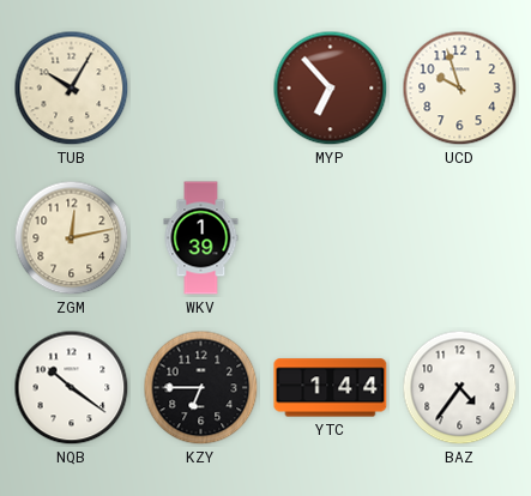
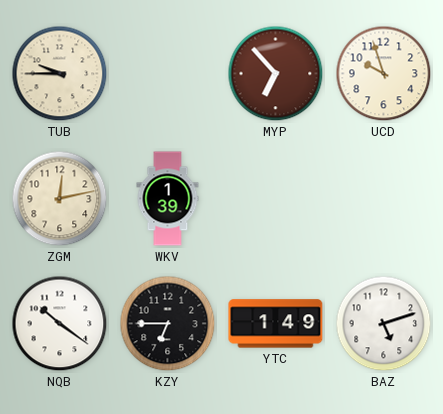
TUB: 10:05 -> 9:45
YTC: 1:44 -> 1:49
BAZ: 4:36 -> 5:12
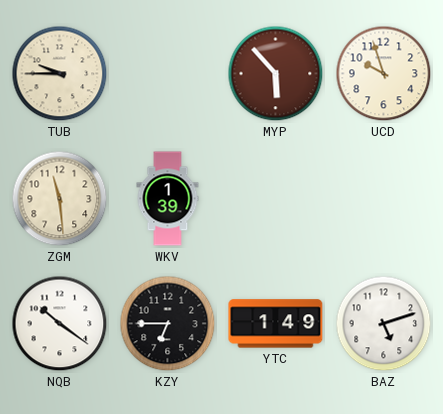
MYP: 6:53 -> 5:53
ZGM: 12:13 -> 11:29
